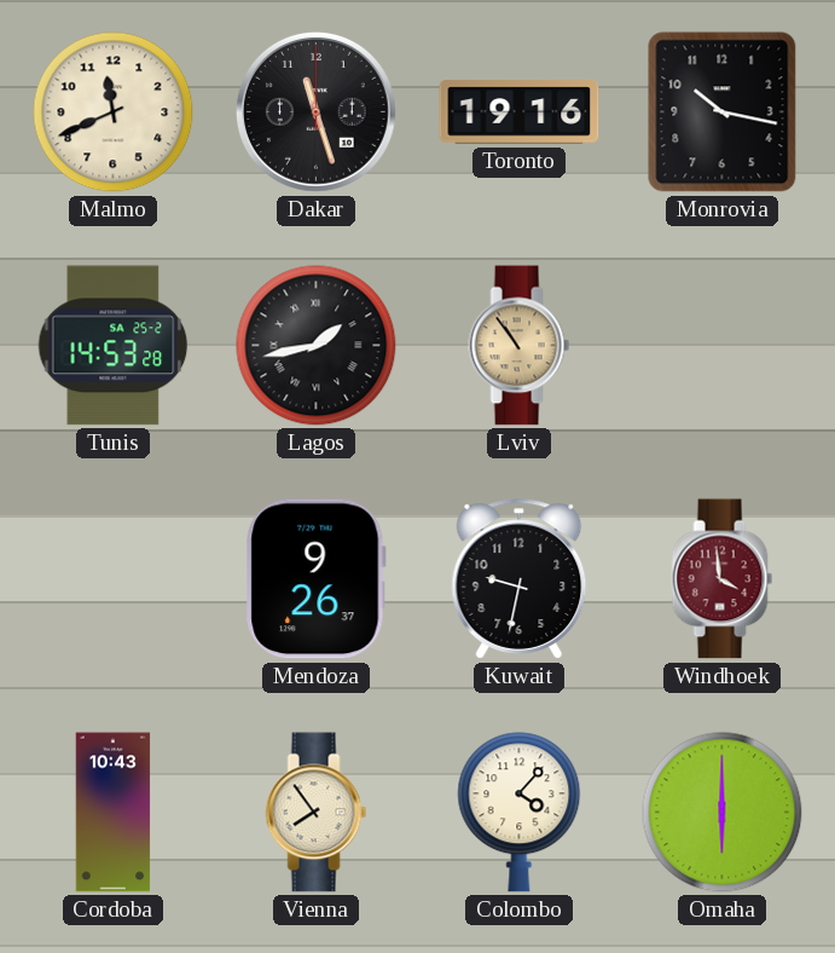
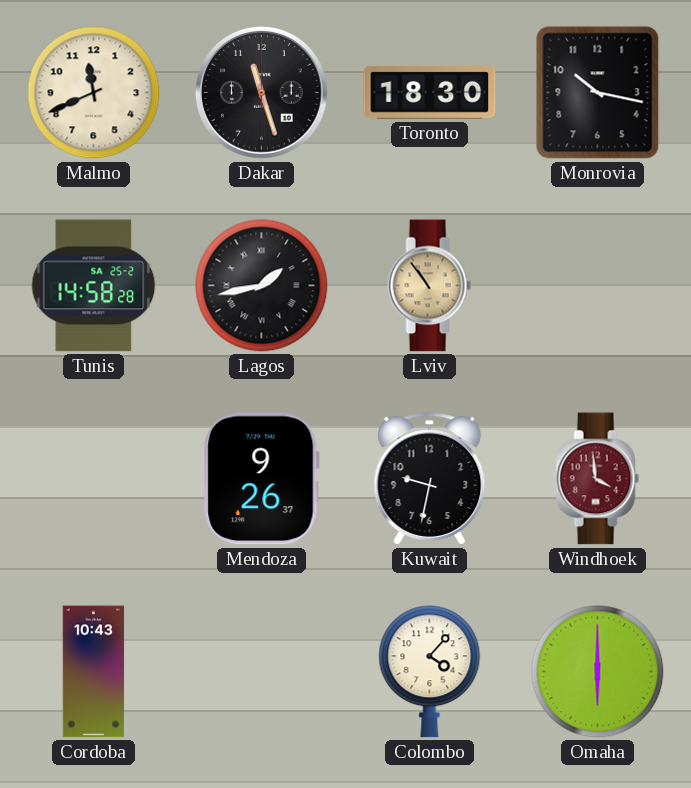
Toronto: 19:16 -> 18:30
Tunis: 14:53 -> 14:58
Vienna: 7:54 -> none
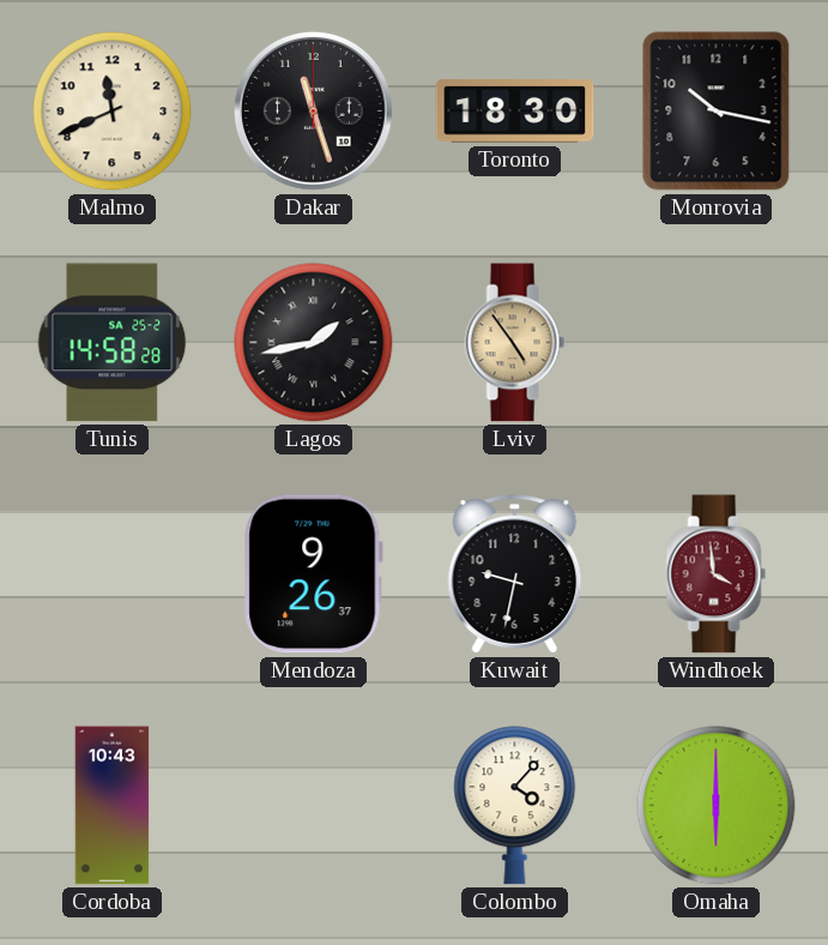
Lviv: 10:54 -> 4:54
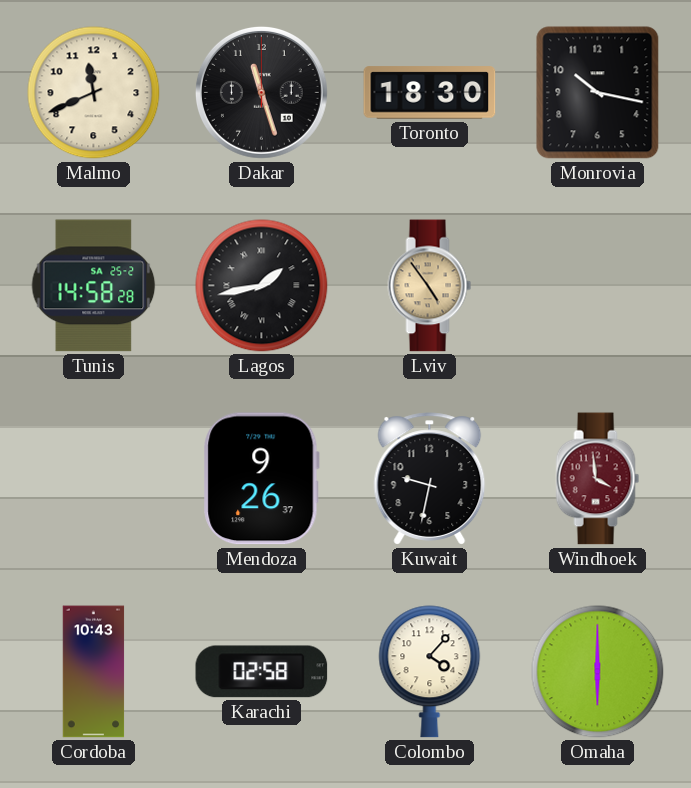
Karachi: none -> 02:58
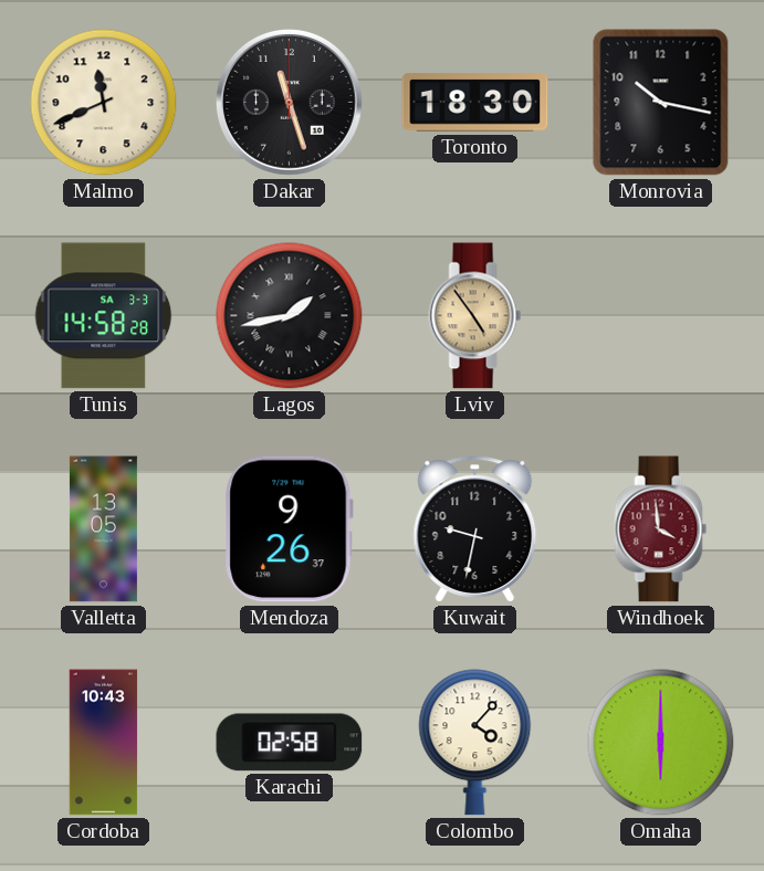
Tunis date: SA 25-2 -> SA 3-3
Valletta: none -> 13:05
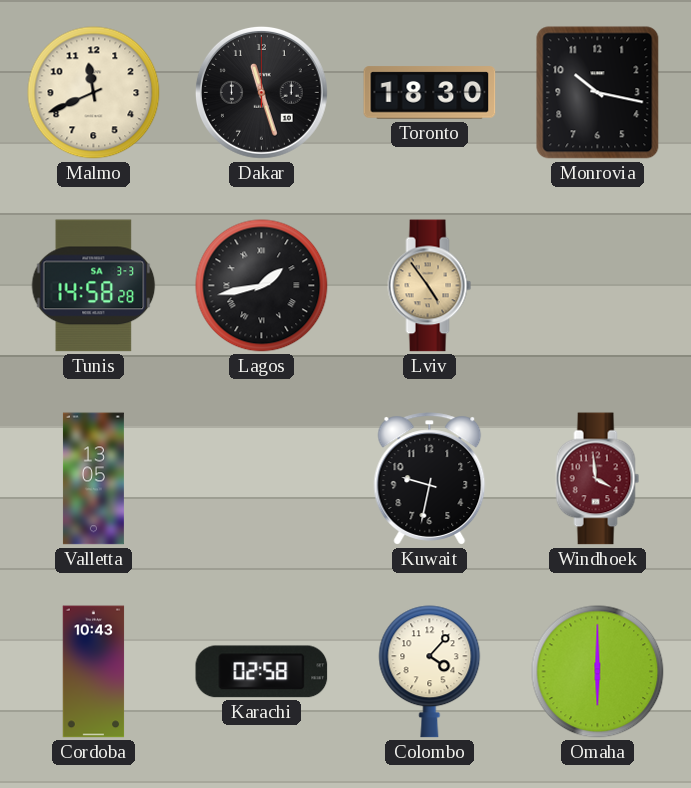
Mendoza: 9:26 -> none
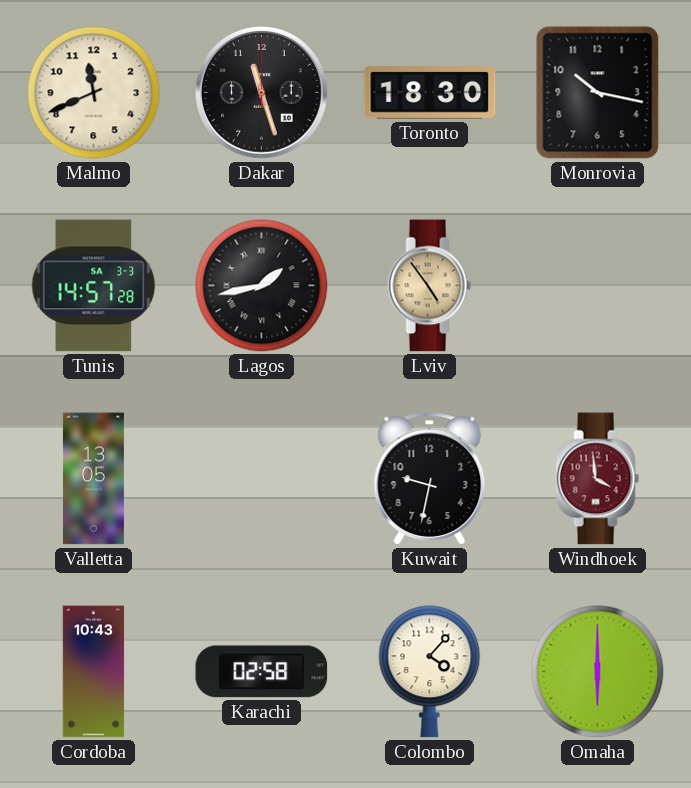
Tunis: 14:58 -> 14:57
